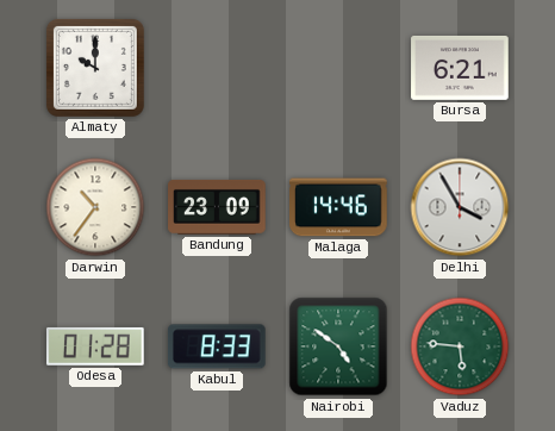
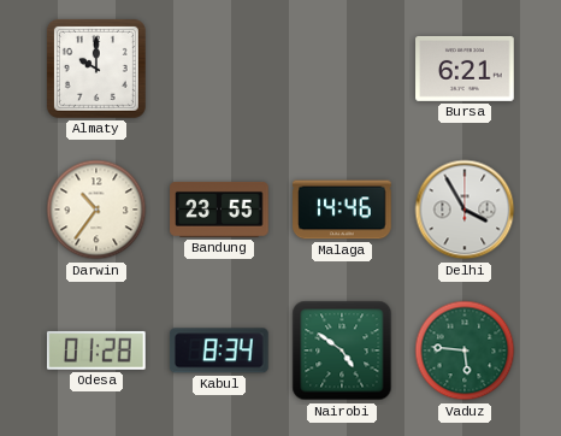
Bandung: 23:09 -> 23:55
Kabul: 8:33 -> 8:34
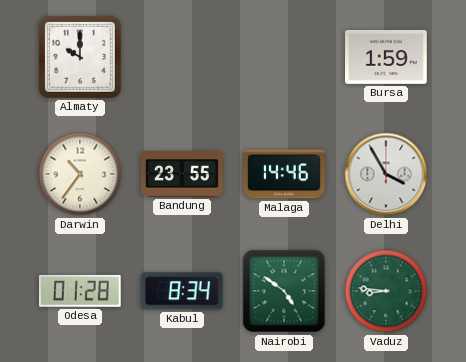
Bursa: 6:21 -> 1:59
Vaduz: 5:46 -> 8:46
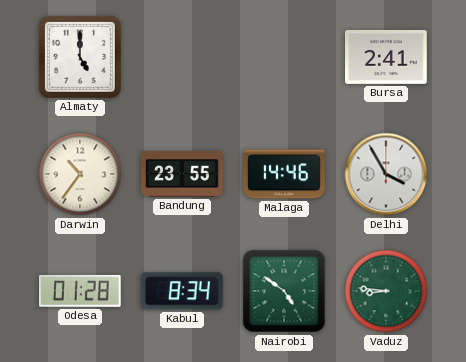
Almaty: 10:00 -> 5:00
Bursa: 1:59 -> 2:41
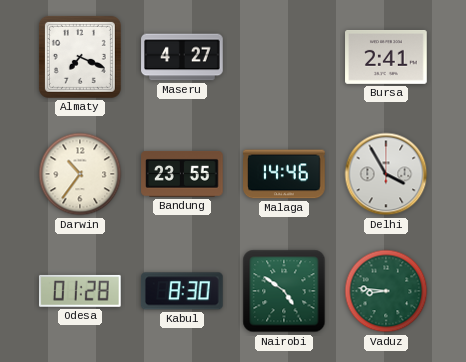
Almaty: 5:00 -> 7:19
Maseru: none -> 4:27
Kabul: 8:34 -> 8:30
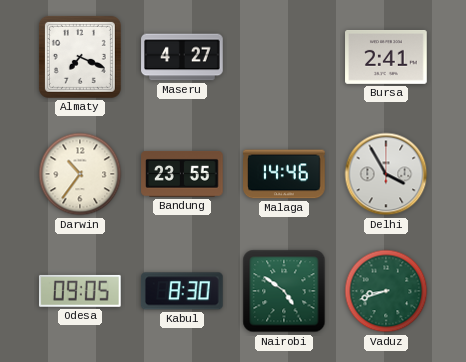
Odesa: 01:28 -> 09:05
Vaduz: 8:46 -> 8:42
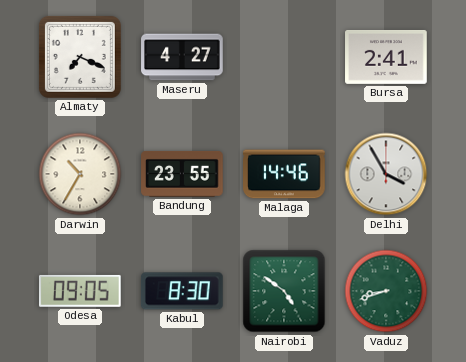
Darwin: 10:36 -> 10:35
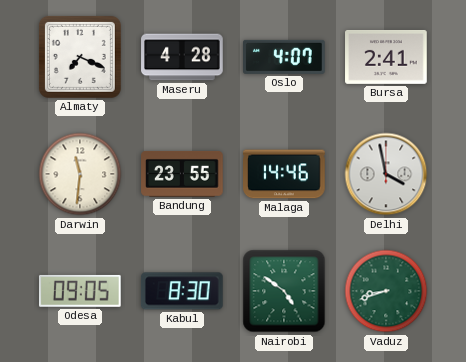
Maseru: 4:27 -> 4:28
Oslo: none -> 4:07
Darwin: 10:35 -> 11:31
Delhi: 3:55 -> 3:58
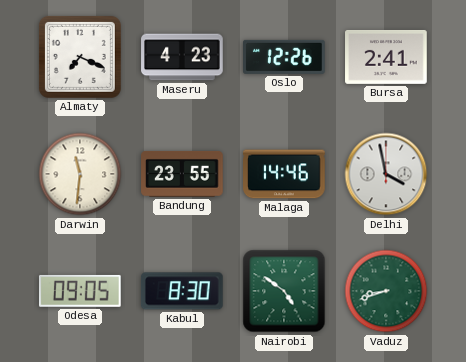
Maseru: 4:28 -> 4:23
Oslo: 4:07 -> 12:26
